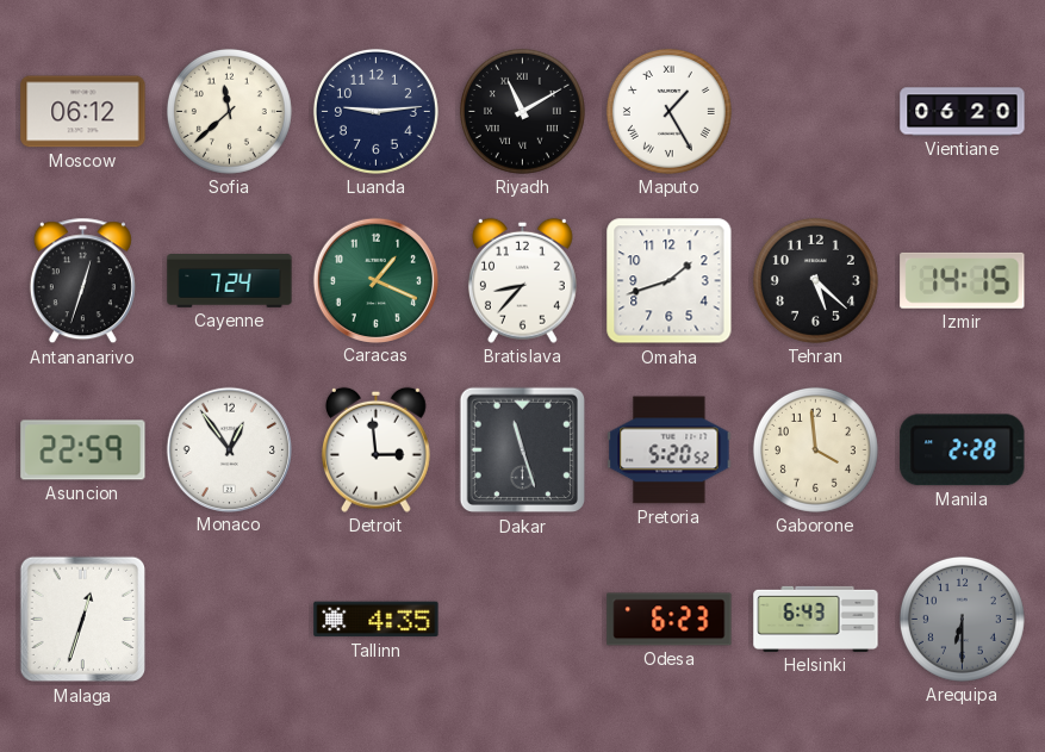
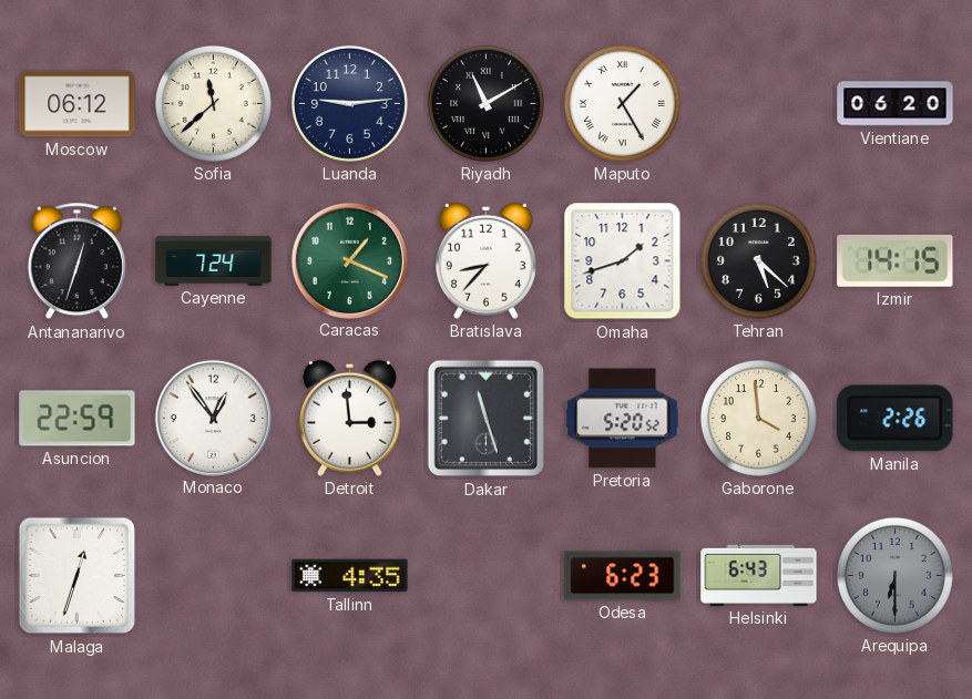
Manila: 2:28 -> 2:26
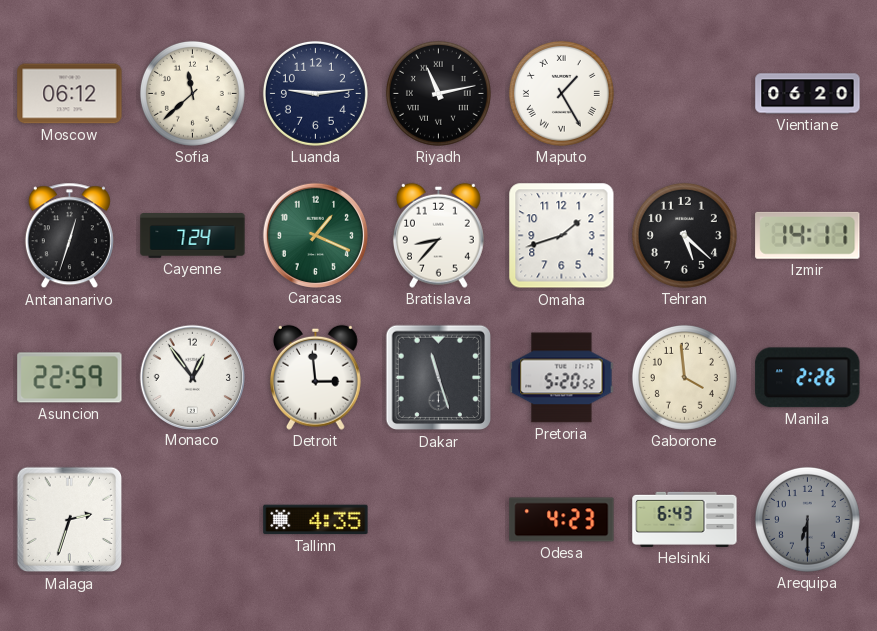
Riyadh: 11:10 -> 11:13
Izmir: 14:15 -> 14:11
Malaga: 12:33 -> 2:33
Odesa: 6:23 -> 4:23
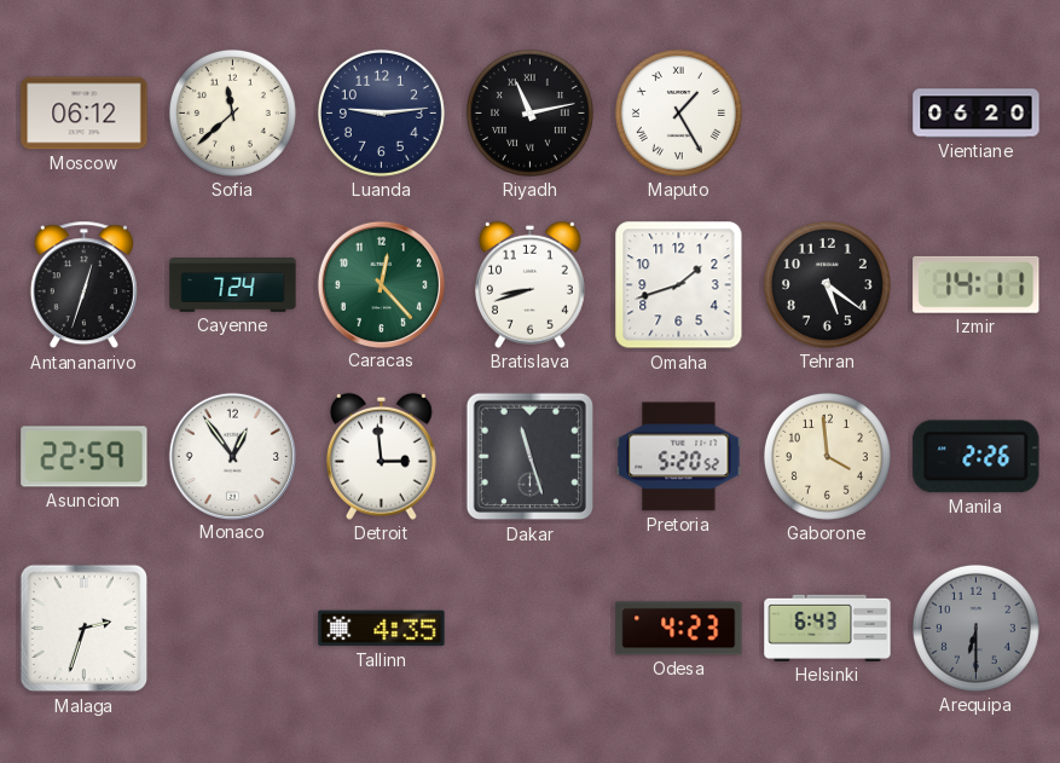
Caracas: 1:19 -> 12:23
Bratislava: 8:37 -> 8:42
Tehran: 5:22 -> 5:21
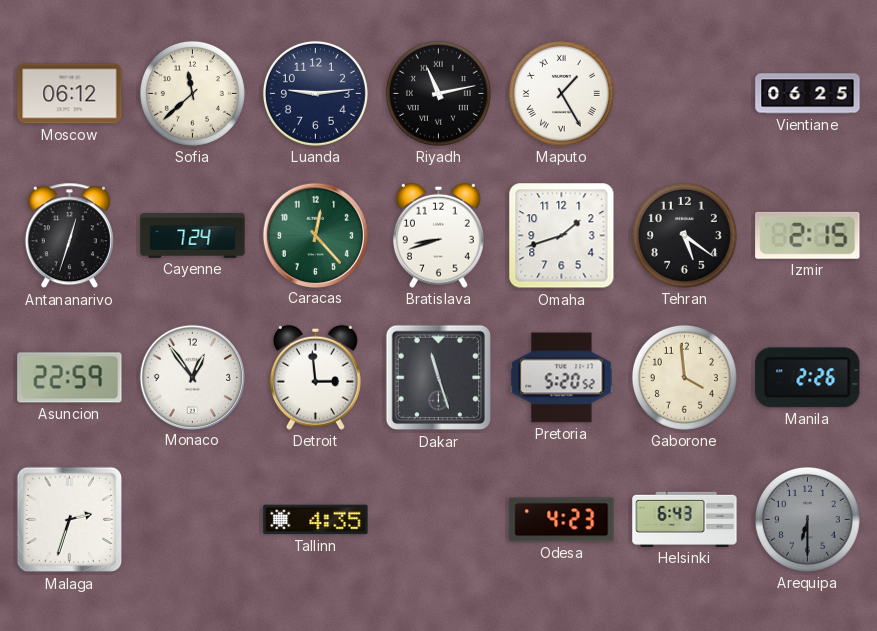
Vientiane: 06:20 -> 06:25
Izmir: 14:11 -> 2:15
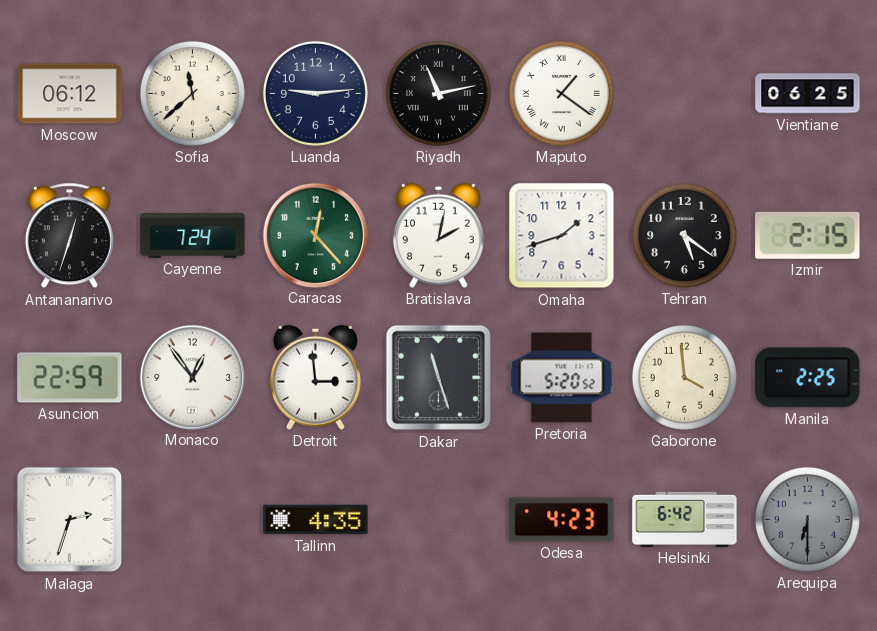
Maputo: 1:25 -> 1:21
Bratislava: 8:42 -> 2:02
Manila: 2:26 -> 2:25
Helsinki: 6:43 -> 6:42
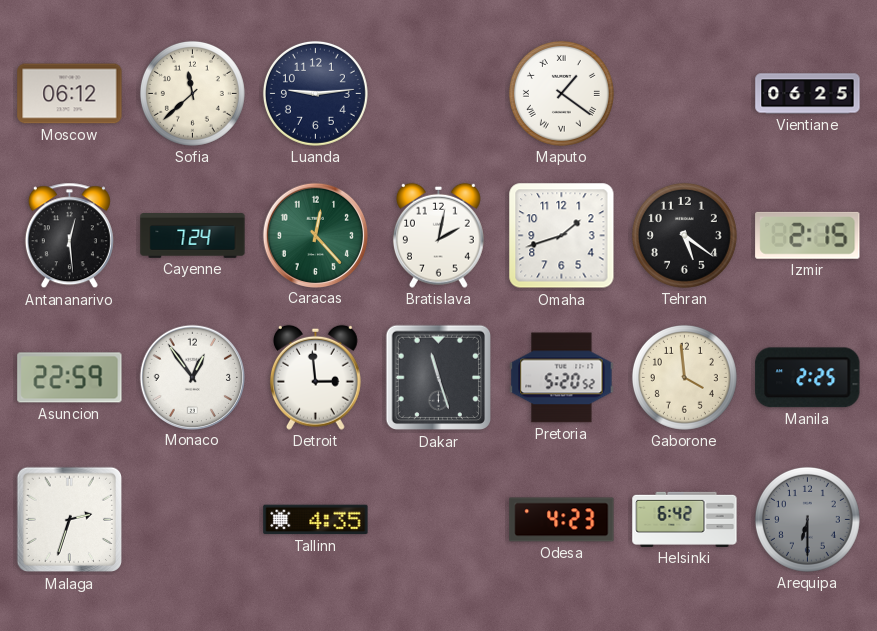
Riyadh: 11:13 -> none
Antananarivo: 12:33 -> 12:29
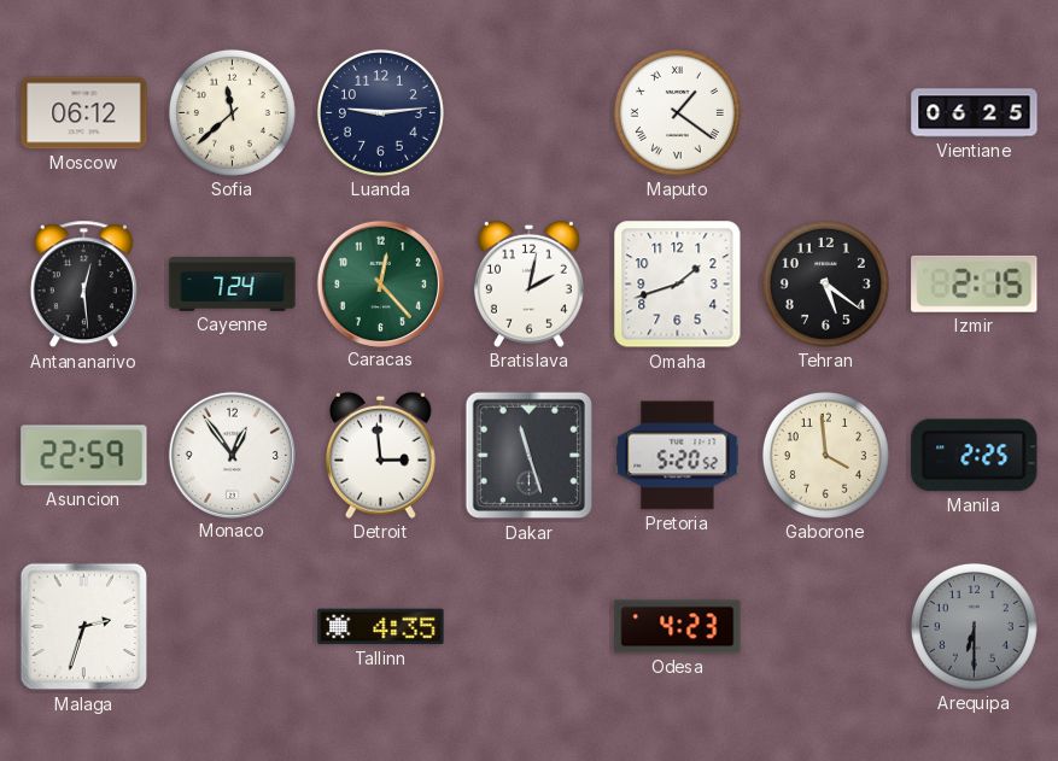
Helsinki: 6:42 -> none
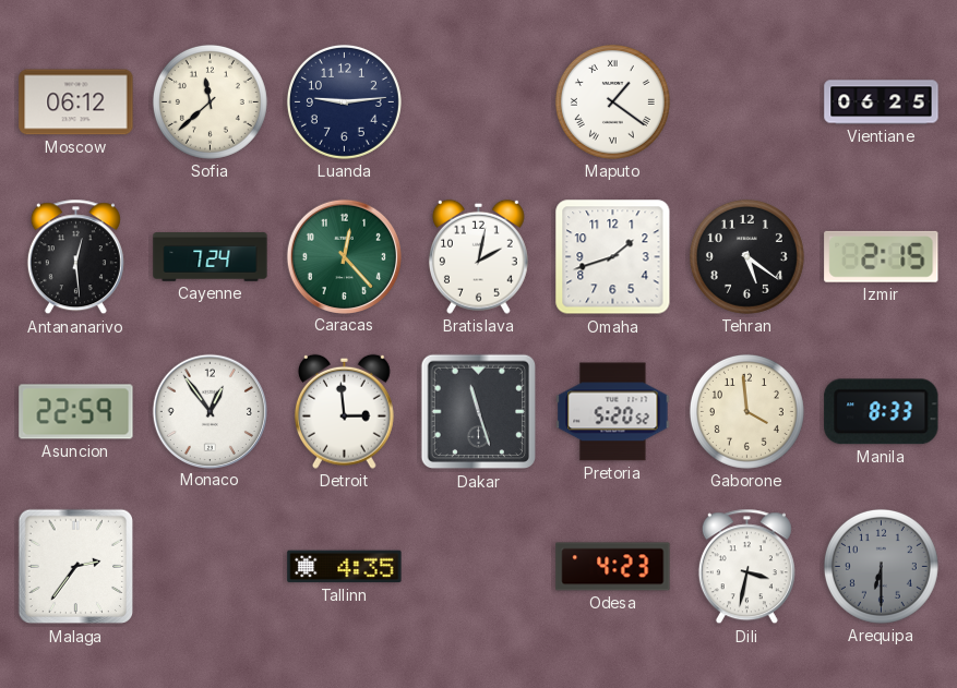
Manila: 2:25 -> 8:33
Malaga: 2:33 -> 2:36
Dili: none -> 3:32
